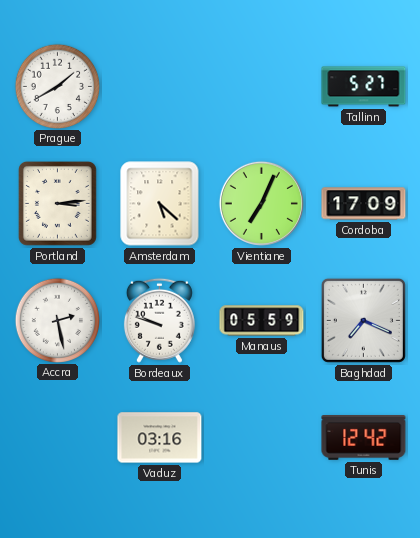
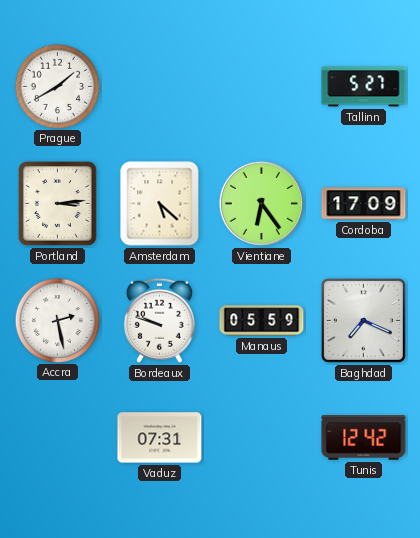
Vientiane: 7:04 -> 6:24
Vaduz: 03:16 -> 07:31
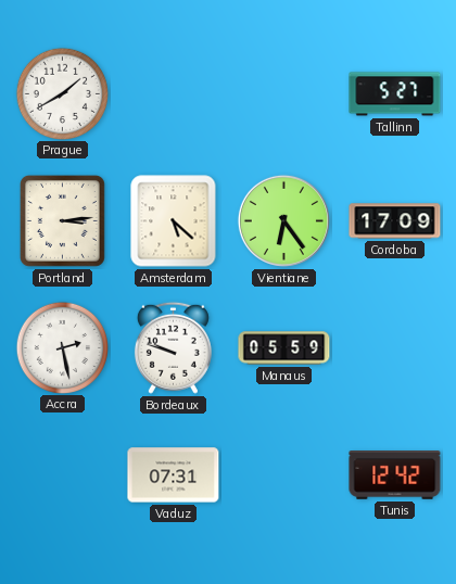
Baghdad: 7:19 -> none
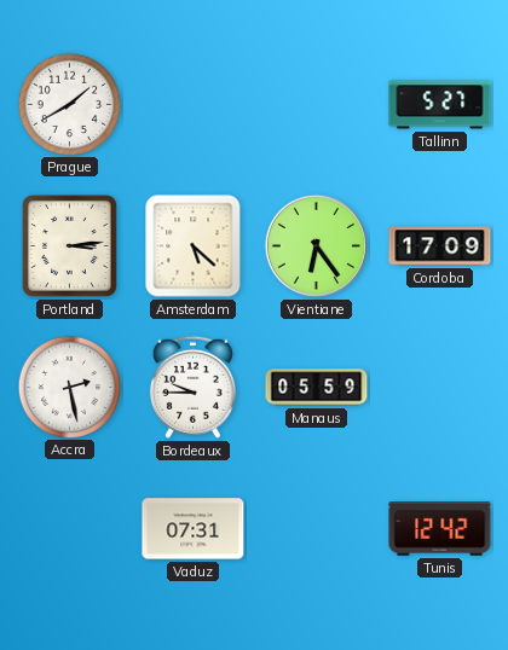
Bordeaux: 9:48 -> 9:45
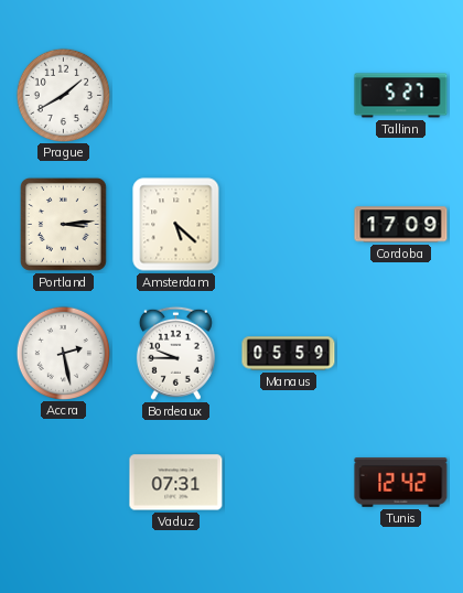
Vientiane: 6:24 -> none
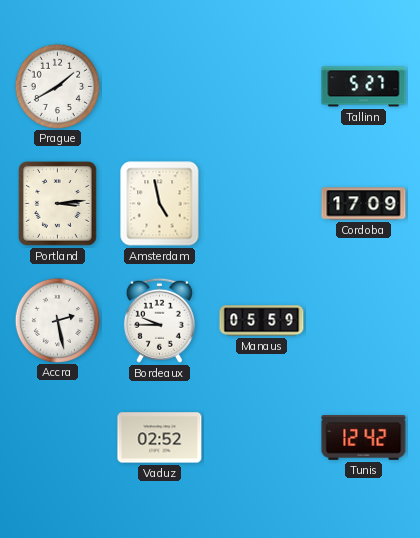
Amsterdam: 5:22 -> 4:58
Vaduz: 07:31 -> 02:52
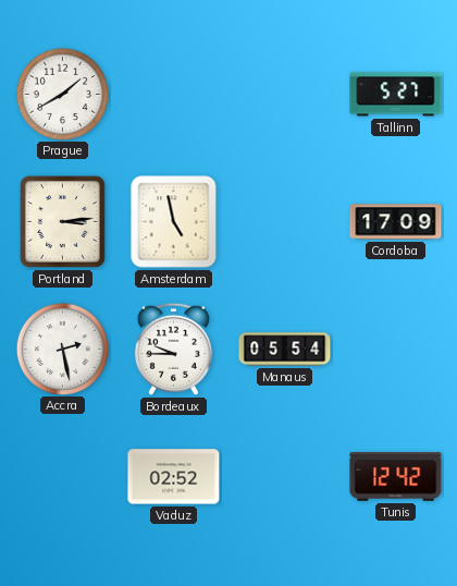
Manaus: 05:59 -> 05:54
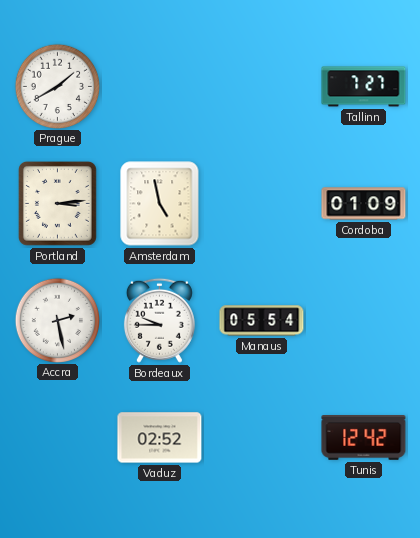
Tallinn: 5:27 -> 7:27
Cordoba: 17:09 -> 01:09
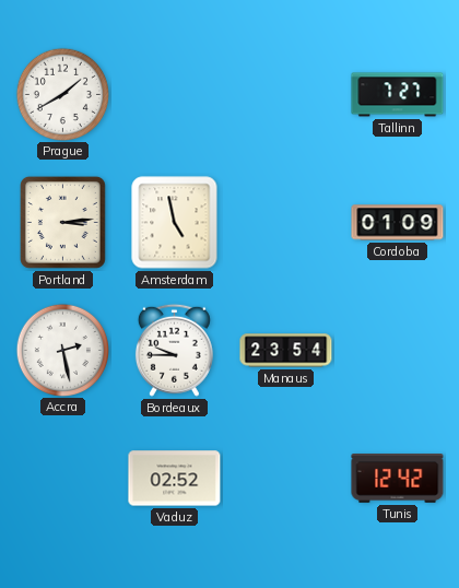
Manaus: 05:54 -> 23:54
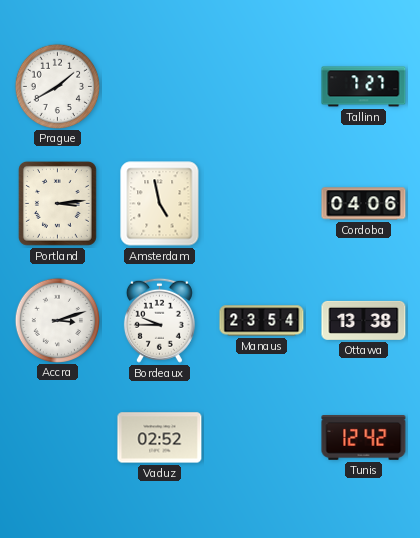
Cordoba: 01:09 -> 04:06
Accra: 2:28 -> 3:12
Ottawa: none -> 13:38
